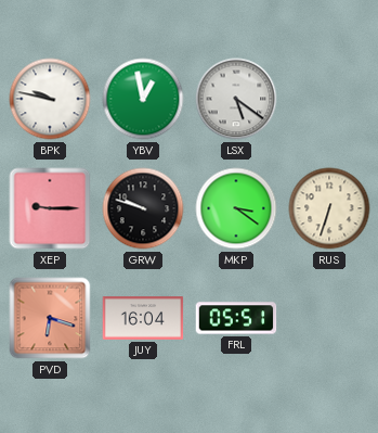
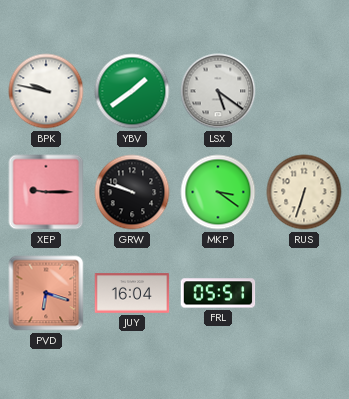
YBV: 12:58 -> 1:39
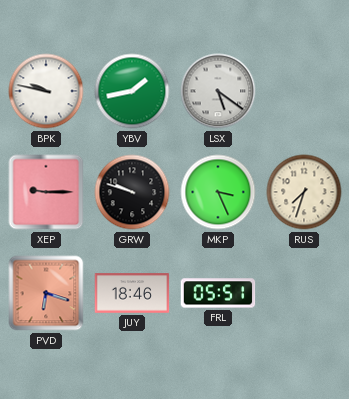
YBV: 1:39 -> 1:43
MKP: 3:21 -> 3:26
RUS: 6:33 -> 7:33
JUY: 16:04 -> 18:46
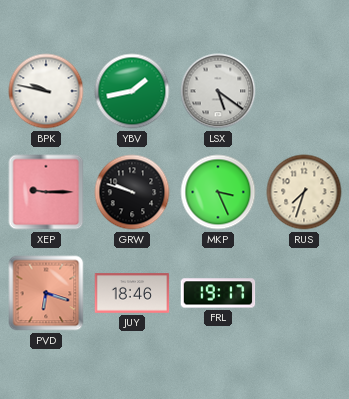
FRL: 05:51 -> 19:17
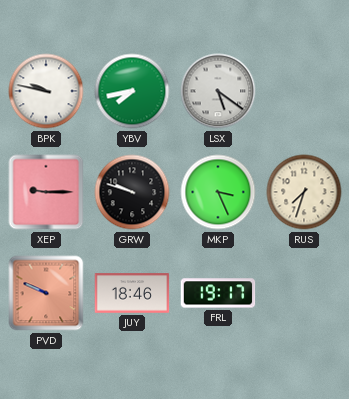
YBV: 1:43 -> 7:43
PVD: 6:18 -> 9:49
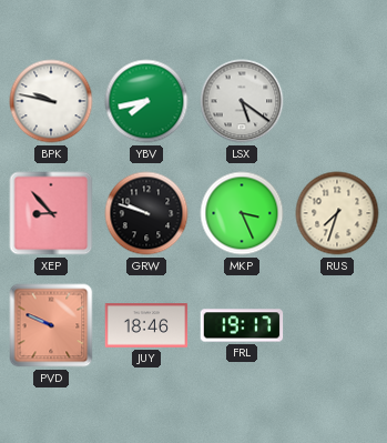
XEP: 9:15 -> 8:53
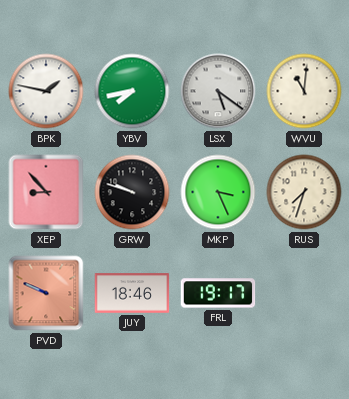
BPK: 9:47 -> 1:47
WVU: none -> 11:01
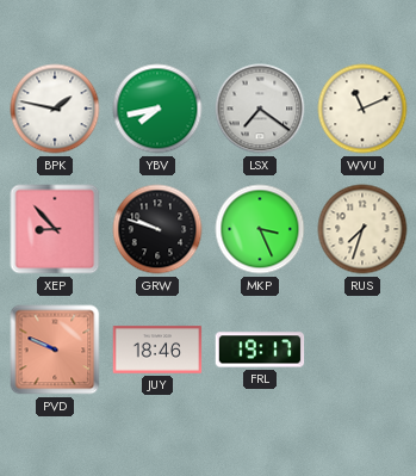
LSX: 5:21 -> 7:21
WVU: 11:01 -> 11:11
